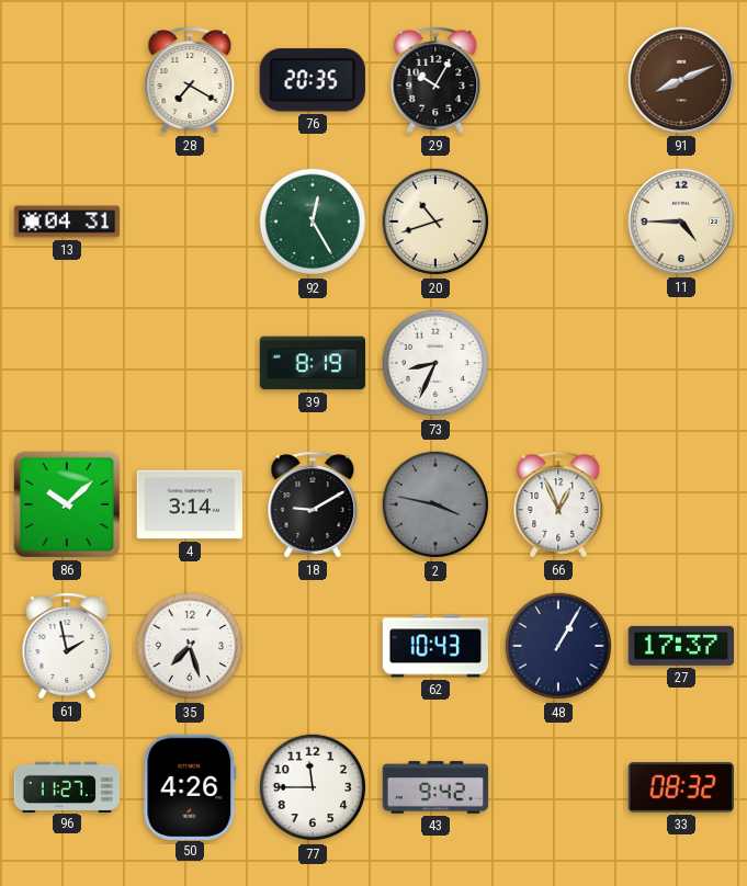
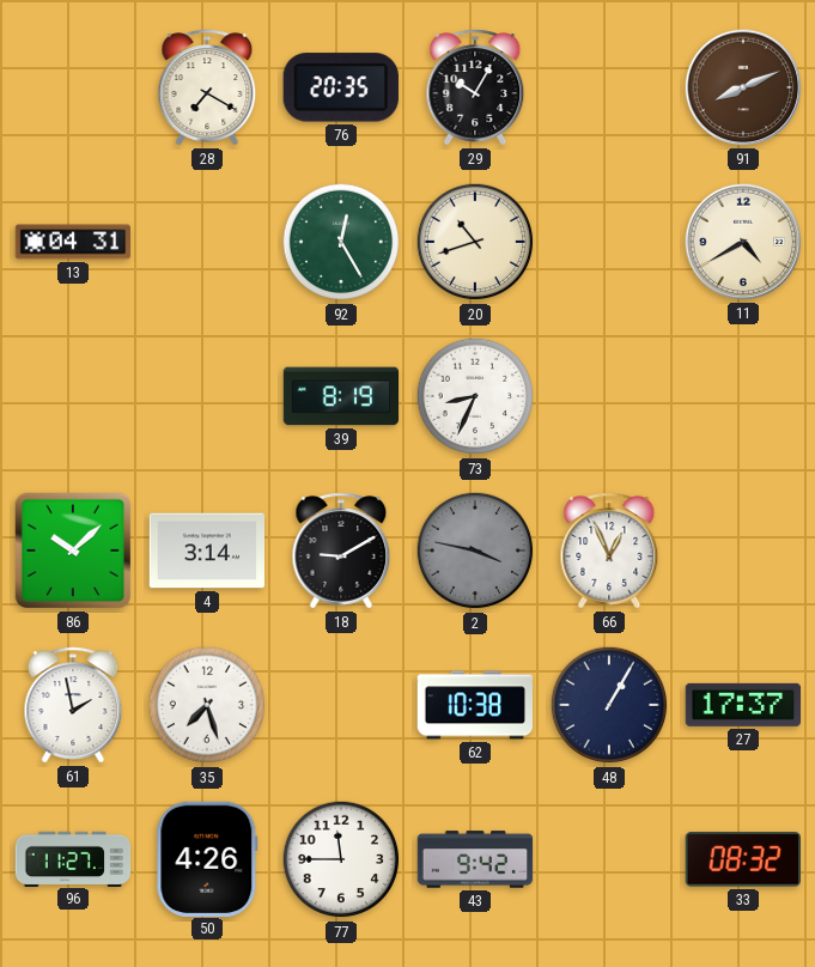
11: 4:45 -> 4:40
62: 10:43 -> 10:38
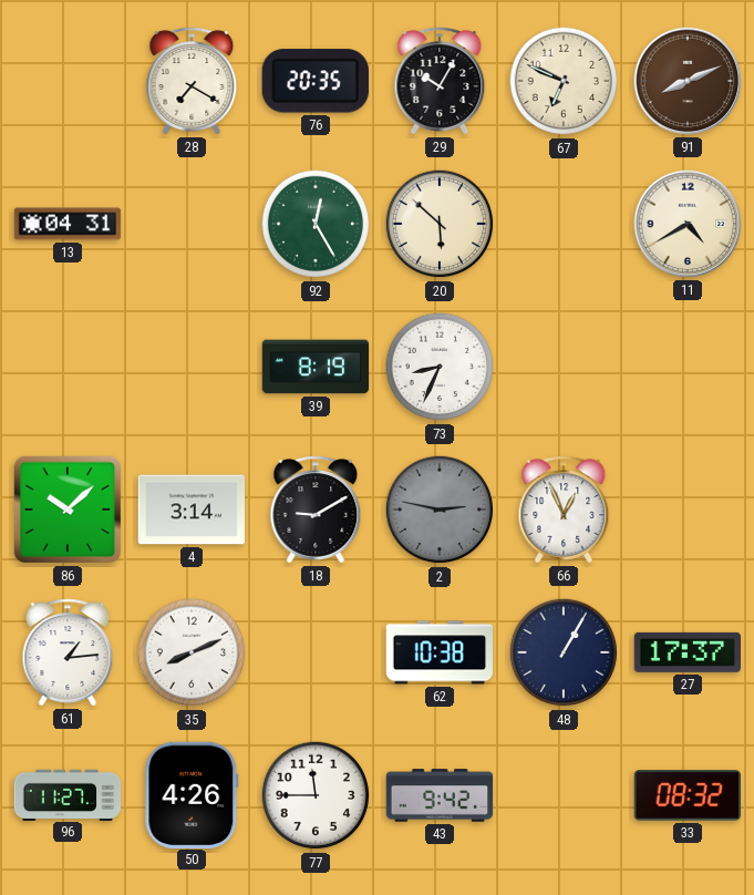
67: none -> 6:49
20: 10:42 -> 5:52
2: 3:47 -> 2:47
61: 1:58 -> 1:14
35: 7:27 -> 8:11
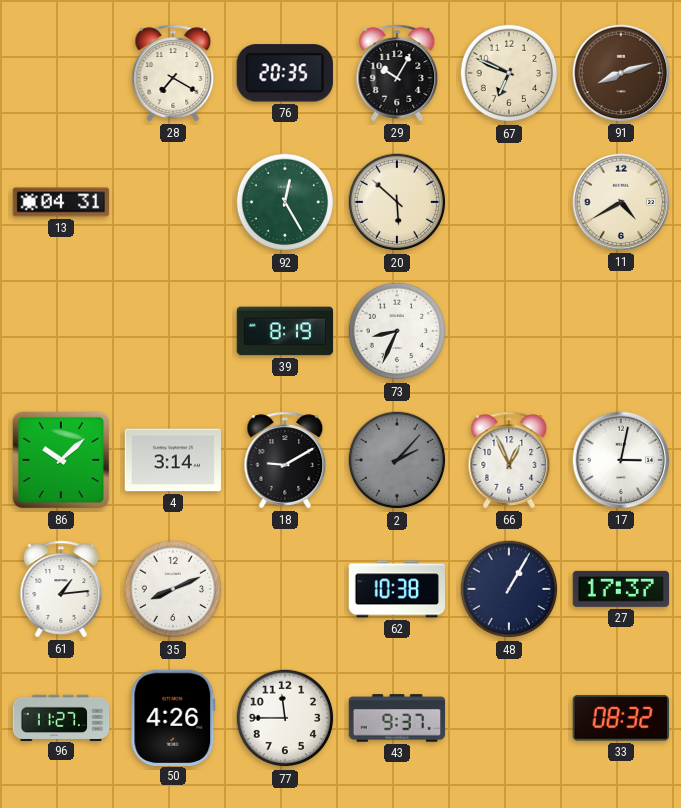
91: 8:11 -> 8:12
2: 2:47 -> 2:07
17: none -> 3:02
43: 9:42 -> 9:37
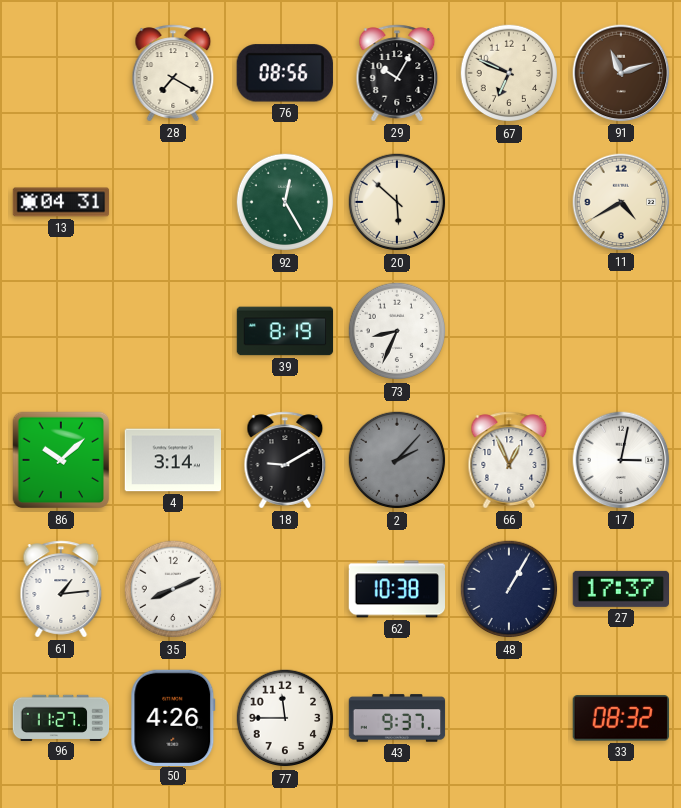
76: 20:35 -> 08:56
91: 8:12 -> 11:12
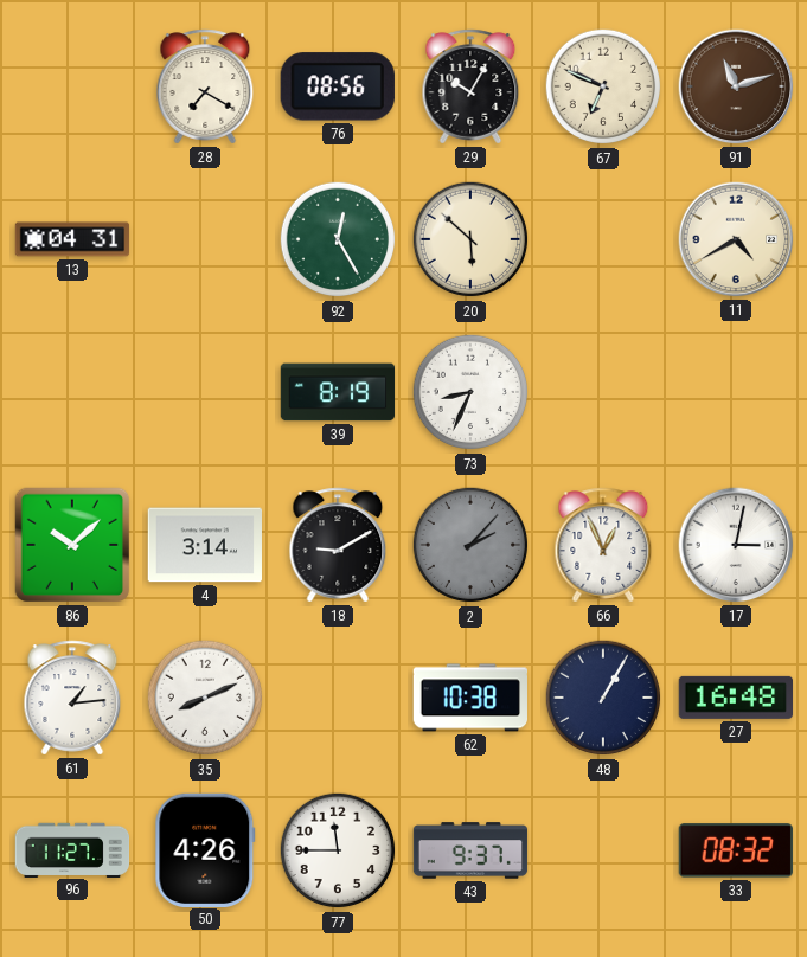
27: 17:37 -> 16:48
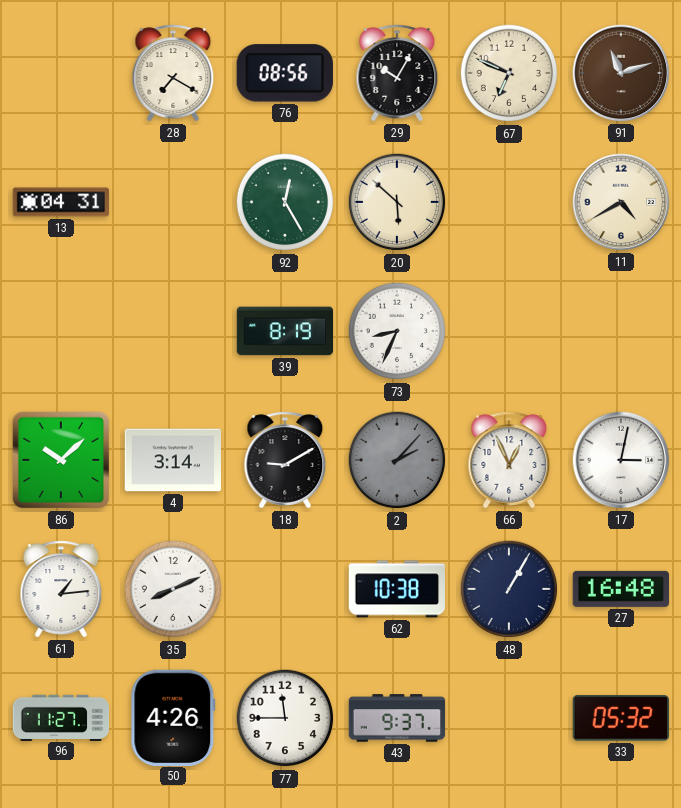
33: 08:32 -> 05:32
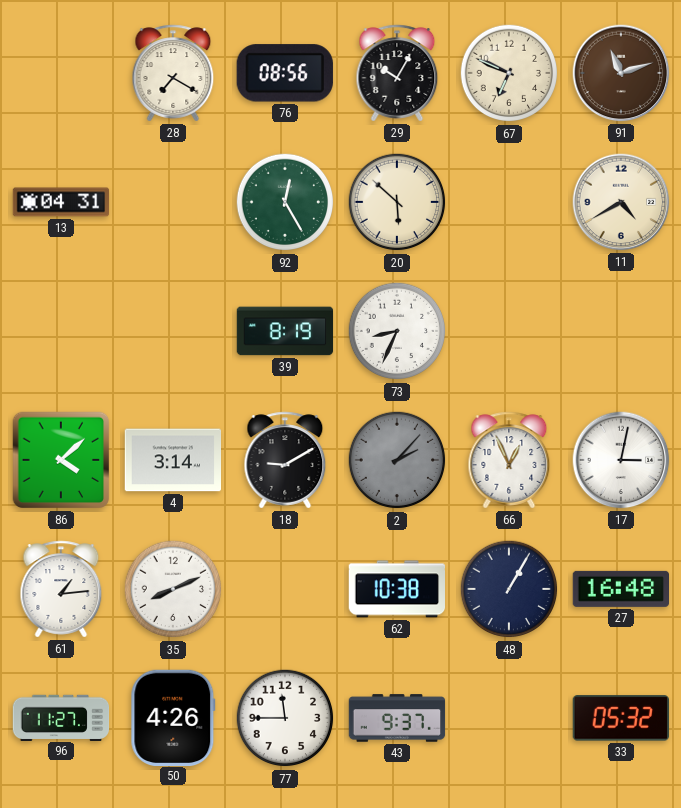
86: 10:08 -> 4:08
